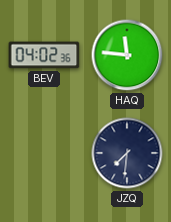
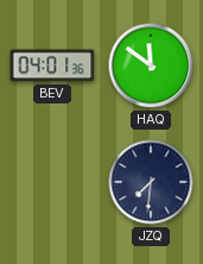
BEV: 04:02 -> 04:01
HAQ: 11:46 -> 11:51
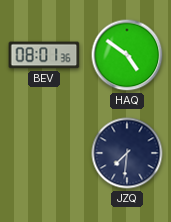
BEV: 04:01 -> 08:01
HAQ: 11:51 -> 4:51
